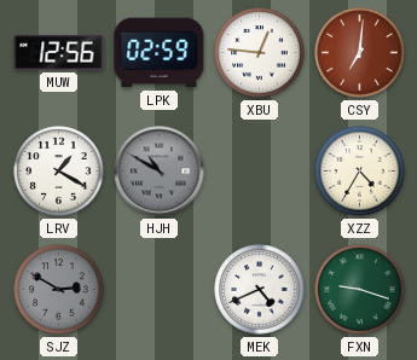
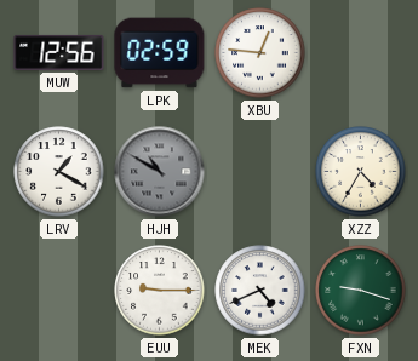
CSY: 7:01 -> none
SJZ: 2:50 -> none
EUU: none -> 9:15
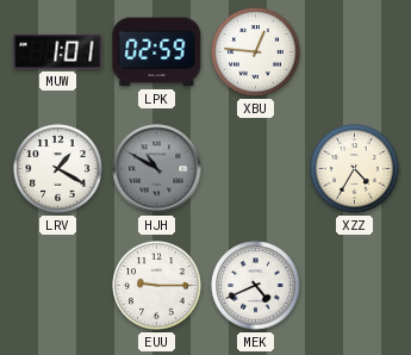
MUW: 12:56 -> 1:01
FXN: 9:18 -> none
